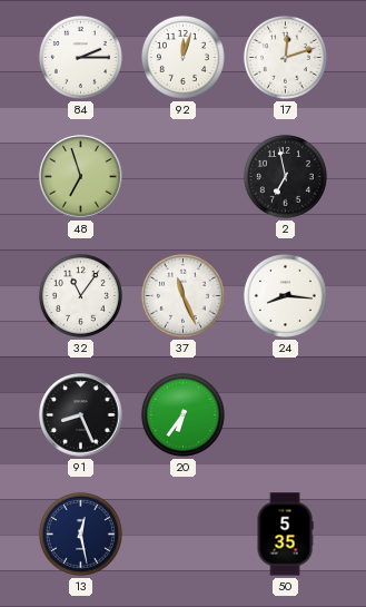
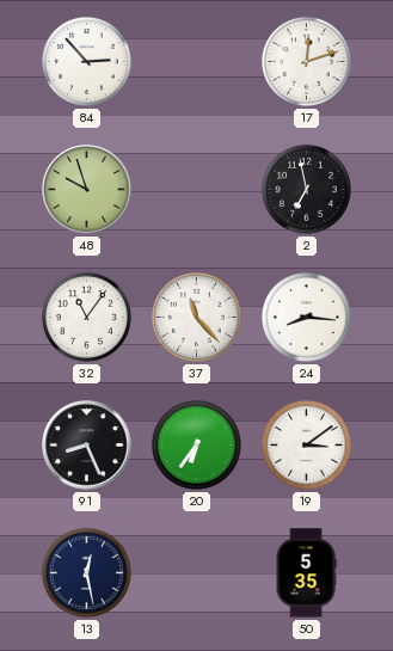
84: 2:15 -> 2:53
92: 12:03 -> none
48: 6:57 -> 9:57
37: 11:26 -> 11:23
19: none -> 3:09
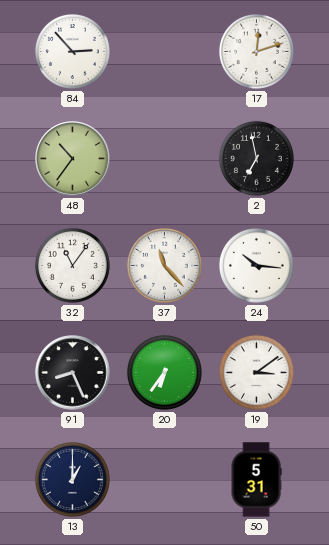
48: 9:57 -> 10:36
24: 8:16 -> 10:16
13: 12:28 -> 1:00
50: 5:35 -> 5:31
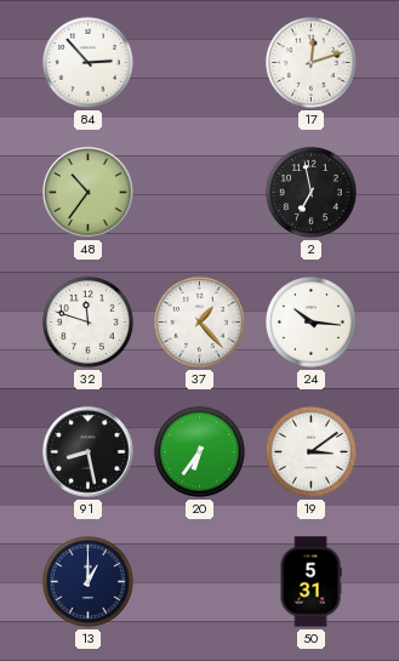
32: 11:06 -> 11:48
37: 11:23 -> 1:23
91: 8:26 -> 8:28
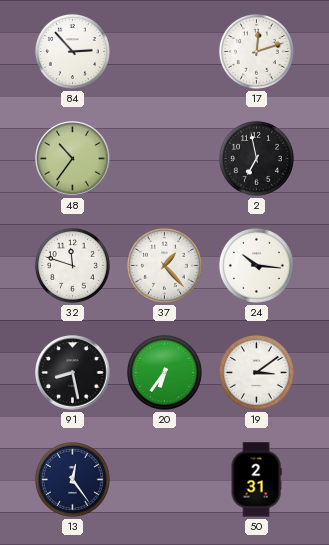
13: 1:00 -> 12:24
50: 5:31 -> 2:31
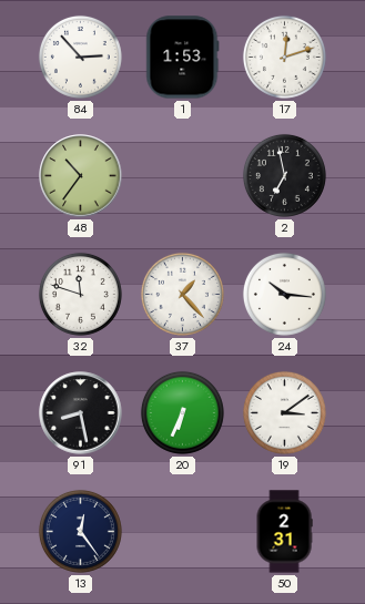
1: none -> 1:53
20: 6:36 -> 6:34
